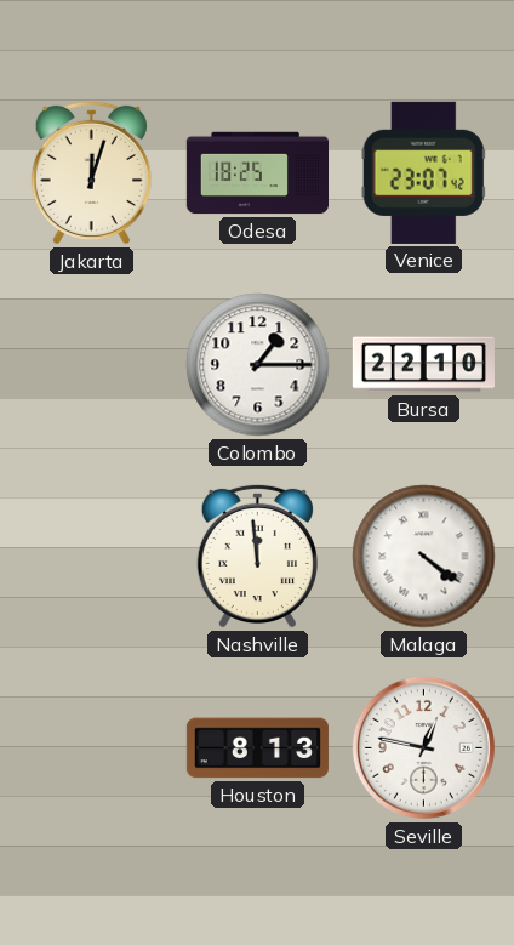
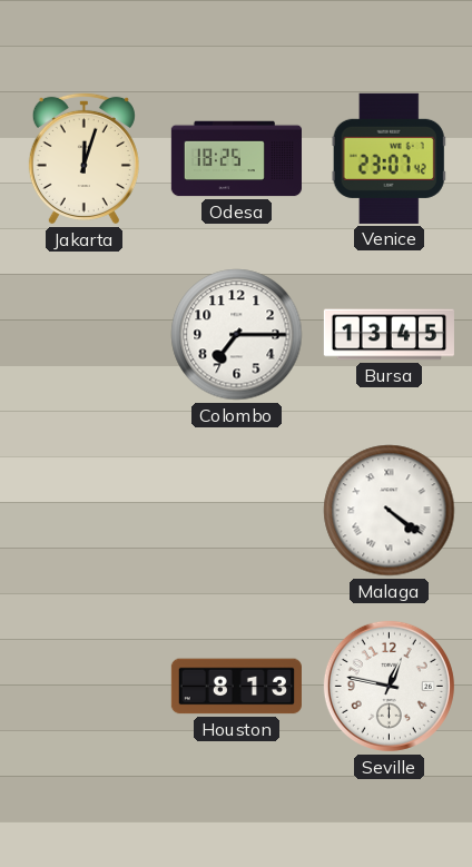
Colombo: 1:15 -> 7:15
Bursa: 22:10 -> 13:45
Nashville: 11:59 -> none
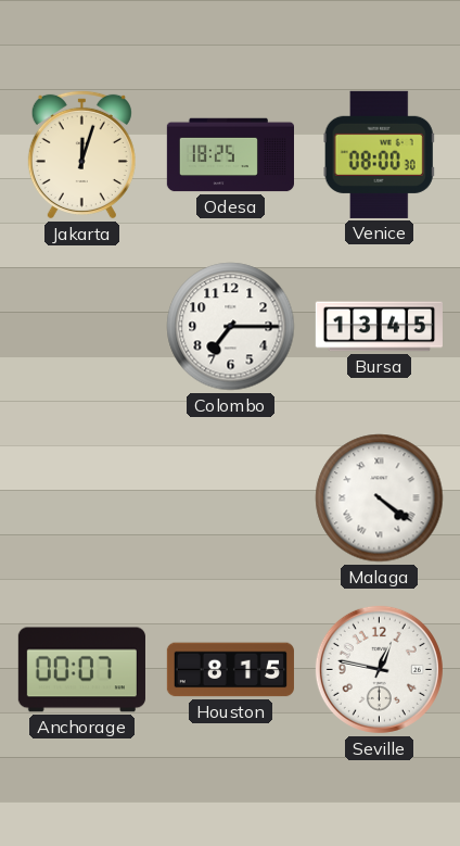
Venice: 23:07 -> 08:00
Anchorage: none -> 00:07
Houston: 8:13 -> 8:15
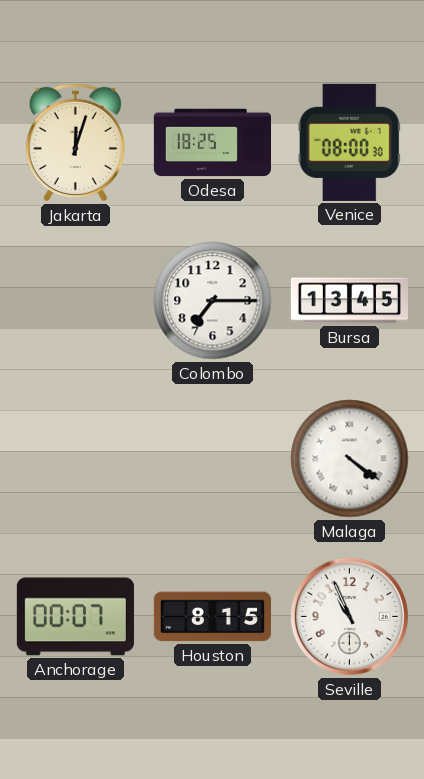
Seville: 12:47 -> 10:56
